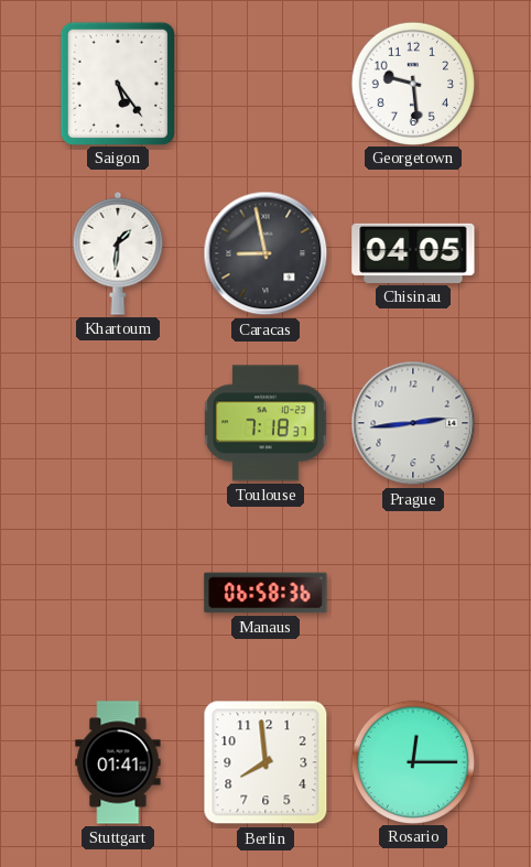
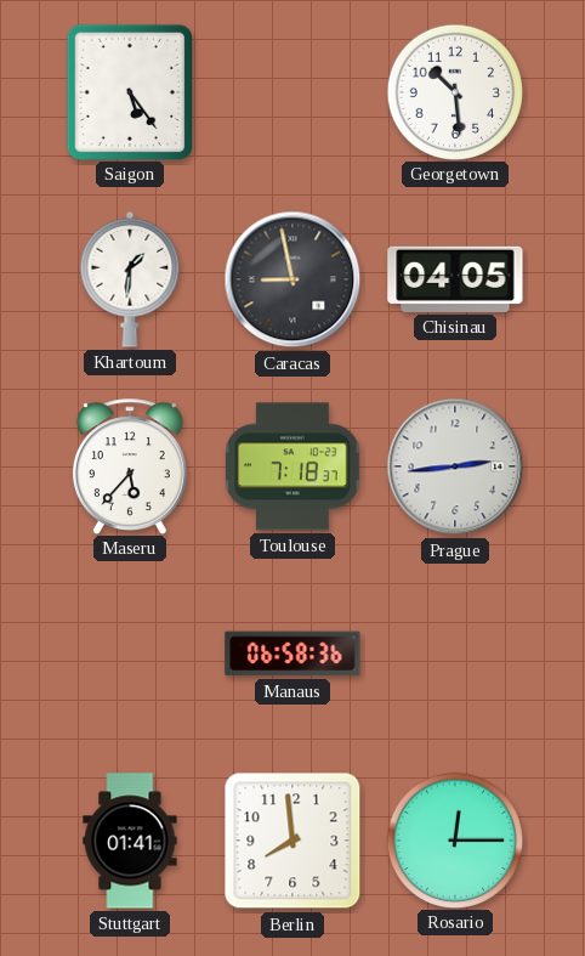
Georgetown: 9:29 -> 10:29
Maseru: none -> 5:37
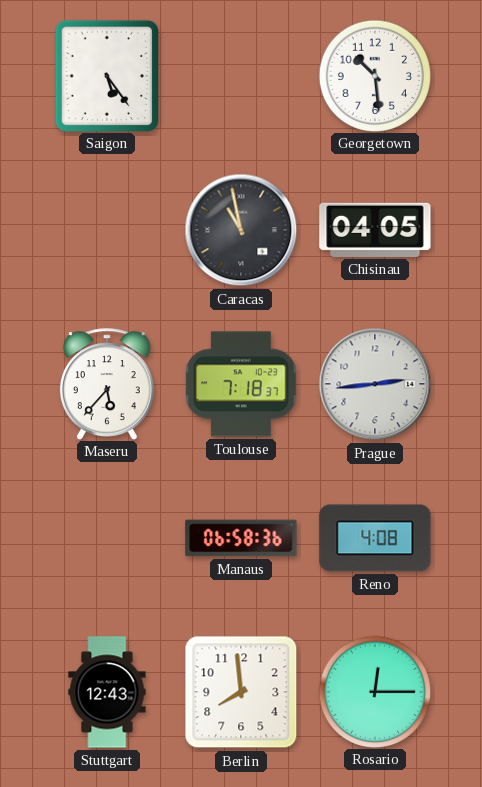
Khartoum: 1:31 -> none
Caracas: 8:58 -> 10:58
Reno: none -> 4:08
Stuttgart: 01:41 -> 12:43
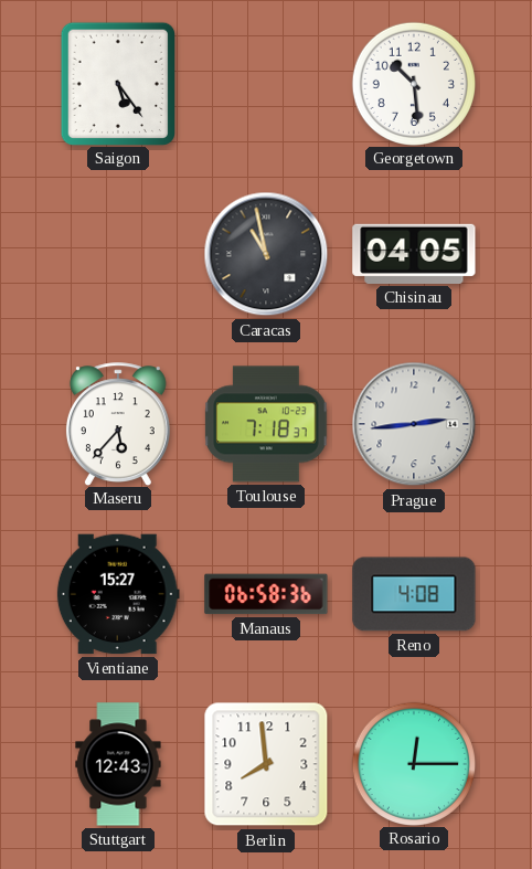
Vientiane: none -> 15:27
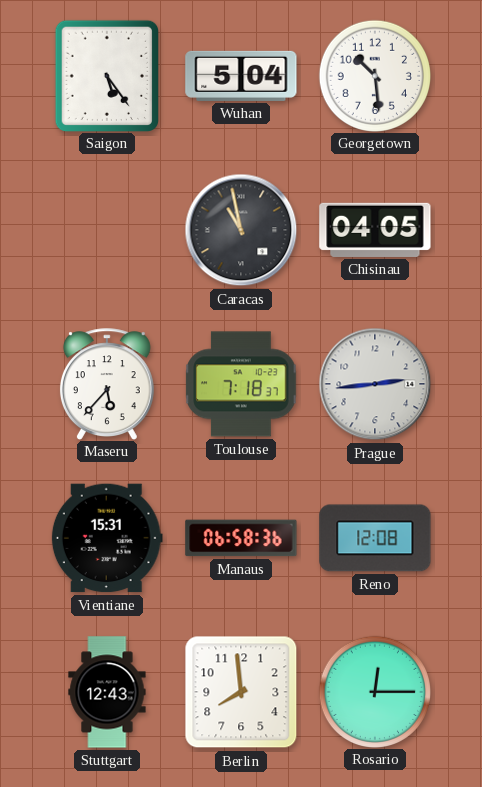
Wuhan: none -> 5:04
Vientiane: 15:27 -> 15:31
Reno: 4:08 -> 12:08
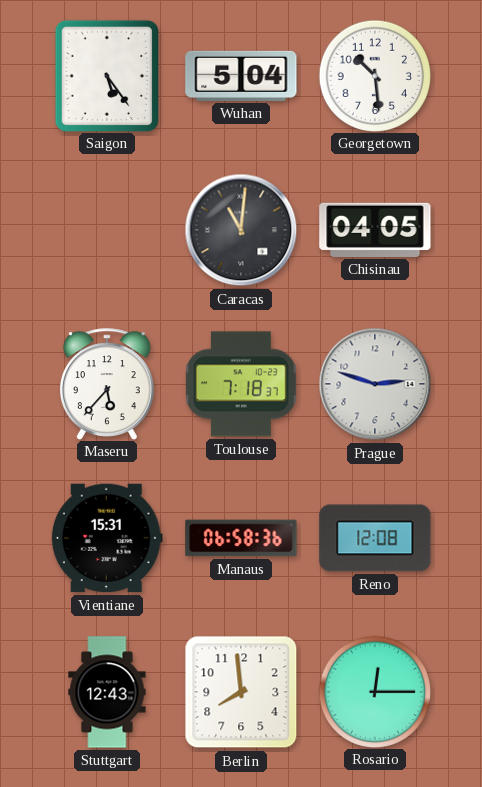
Caracas: 10:58 -> 11:01
Prague: 2:44 -> 2:48
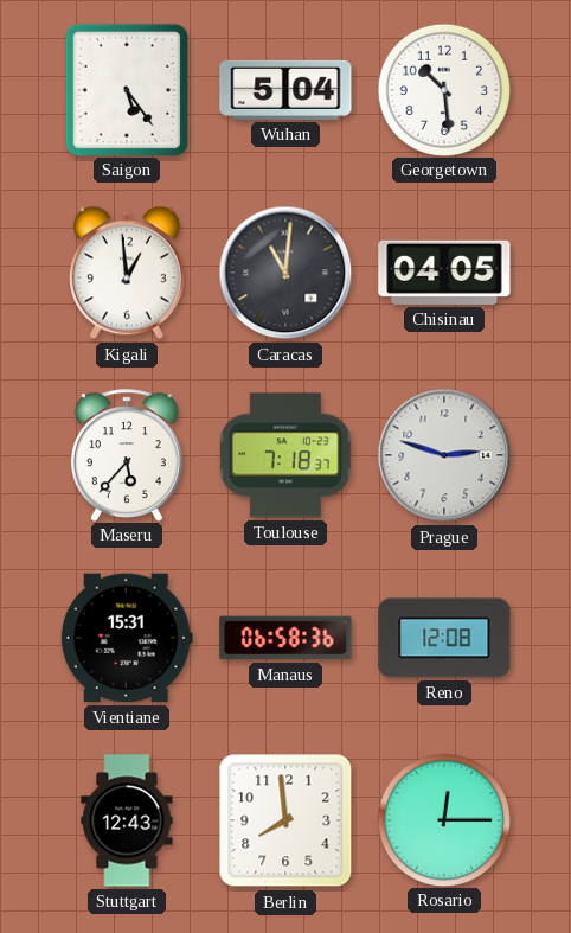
Kigali: none -> 12:59
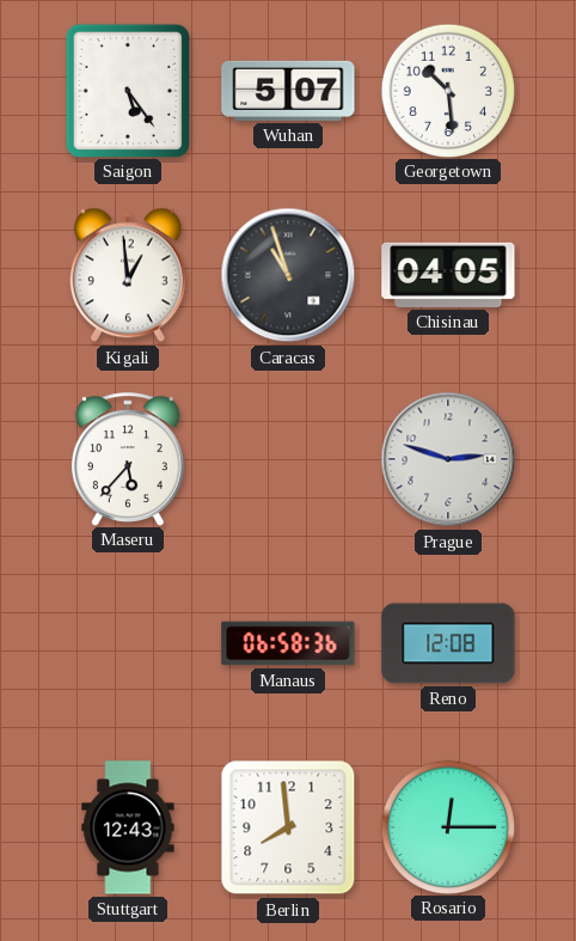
Wuhan: 5:04 -> 5:07
Caracas: 11:01 -> 10:57
Toulouse: 7:18 -> none
Vientiane: 15:31 -> none
